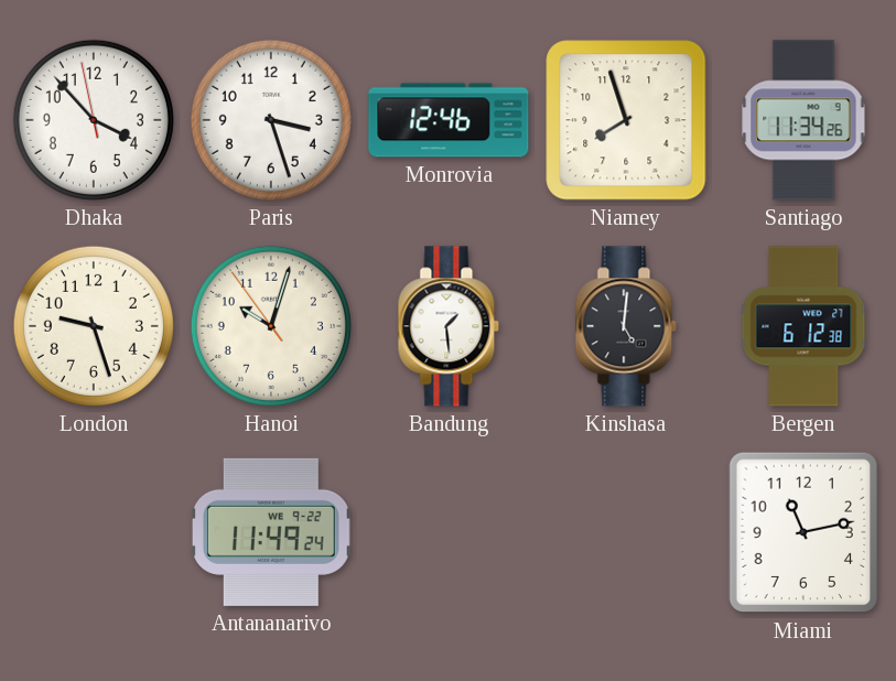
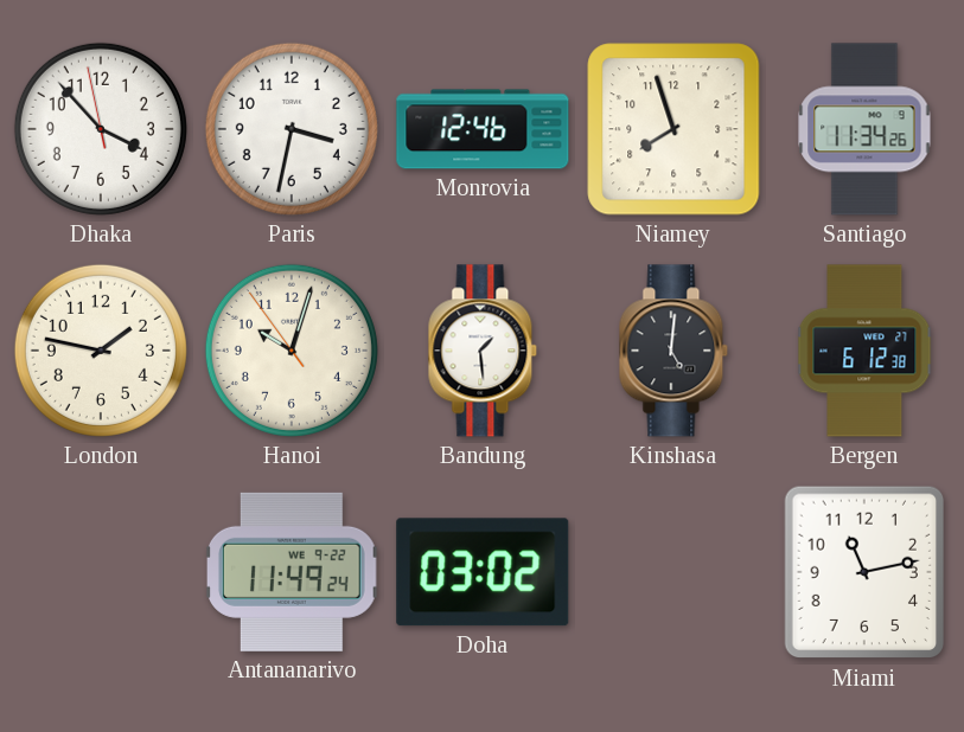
Paris: 3:27 -> 3:32
London: 9:27 -> 1:47
Doha: none -> 03:02
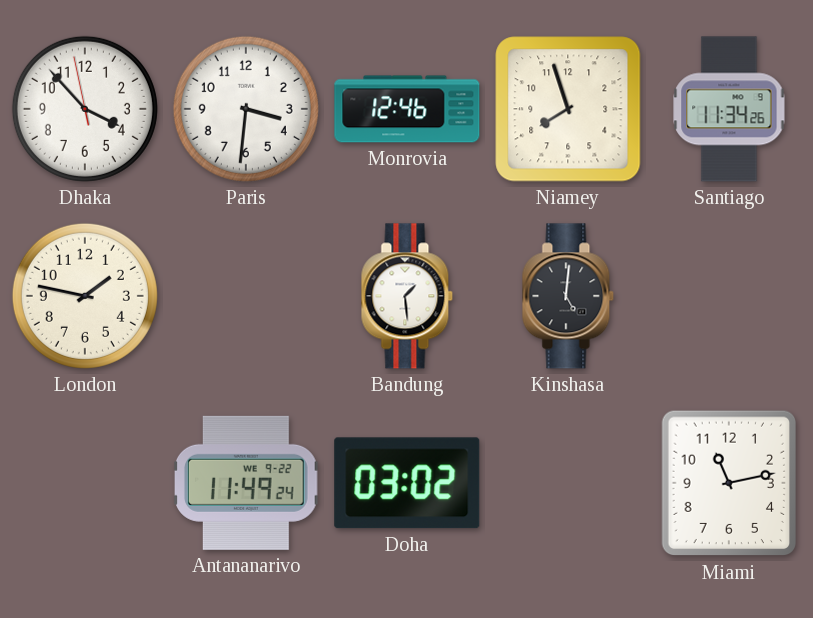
Paris: 3:32 -> 3:31
Hanoi: 10:02 -> none
Bergen: 6:12 -> none
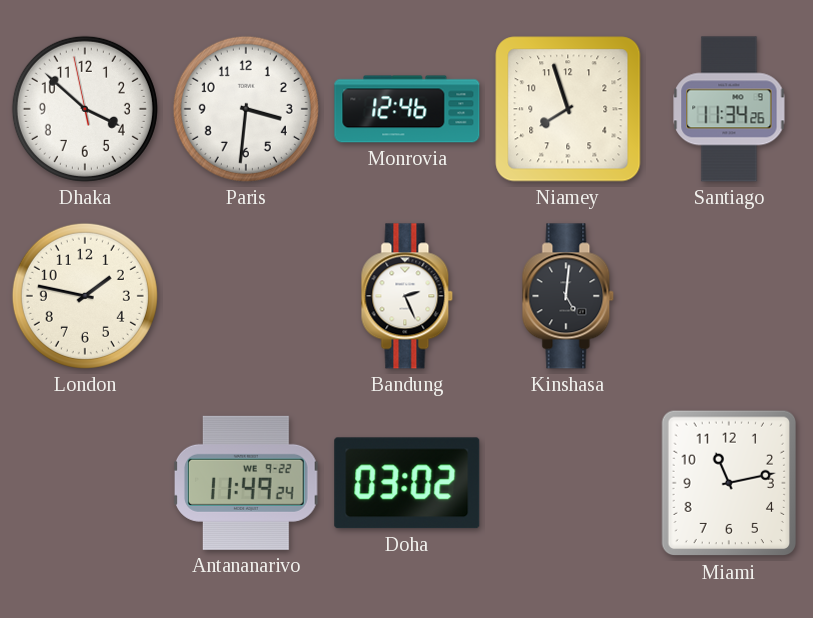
Dhaka: 3:52 -> 3:51
Bandung: 1:29 -> 2:26
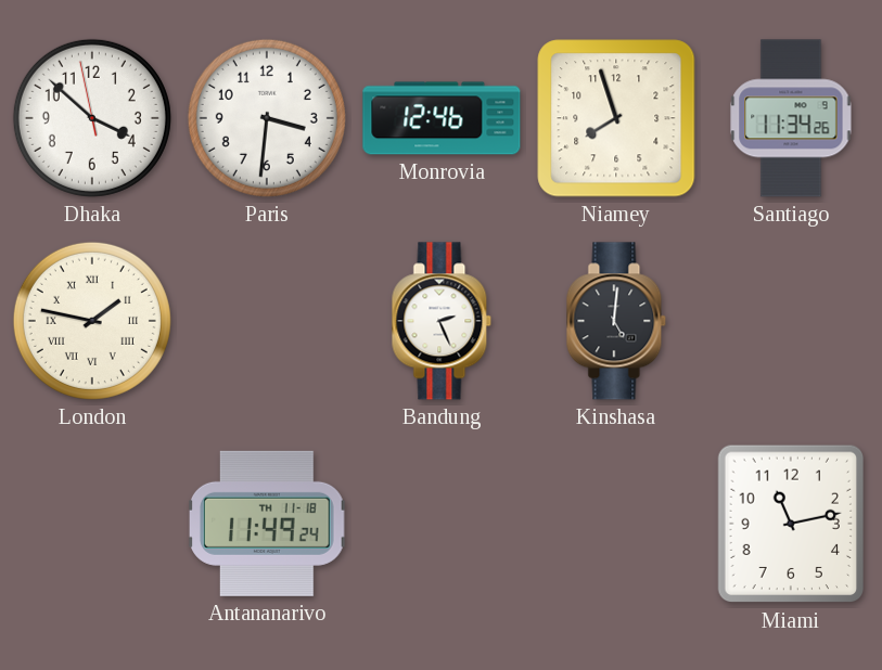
London numerals: Arabic -> Roman
Antananarivo date: WE 9-22 -> TH 11-18
Doha: 03:02 -> none
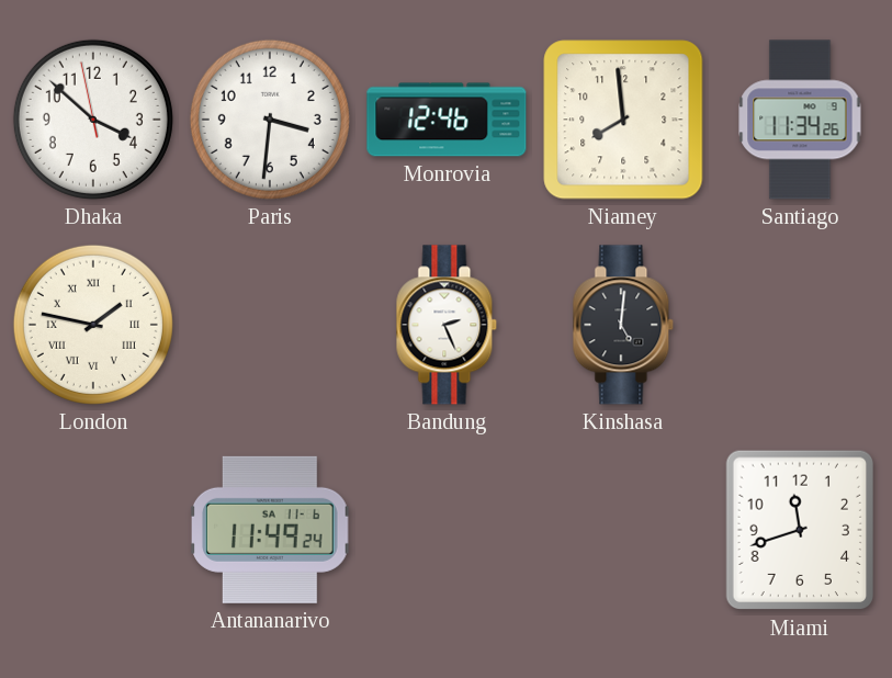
Niamey: 7:57 -> 7:59
Antananarivo date: TH 11-18 -> SA 11-6
Miami: 11:13 -> 11:42
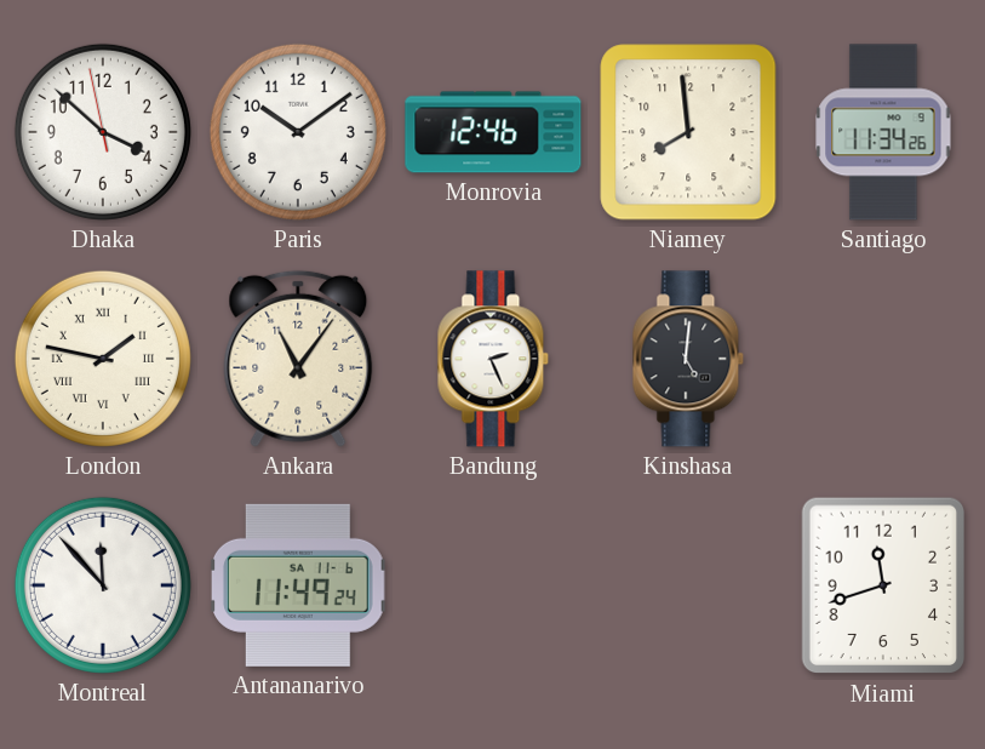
Paris: 3:31 -> 10:09
Ankara: none -> 11:06
Montreal: none -> 11:53
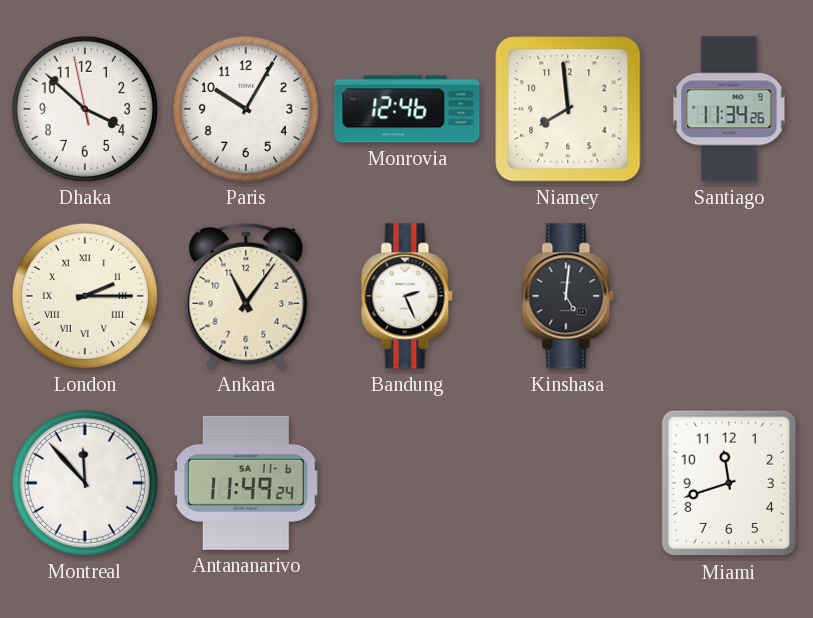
Paris: 10:09 -> 10:05
London: 1:47 -> 2:15
